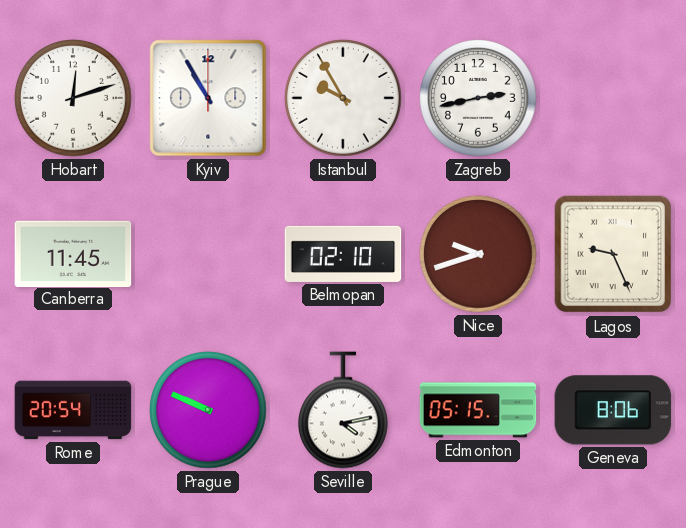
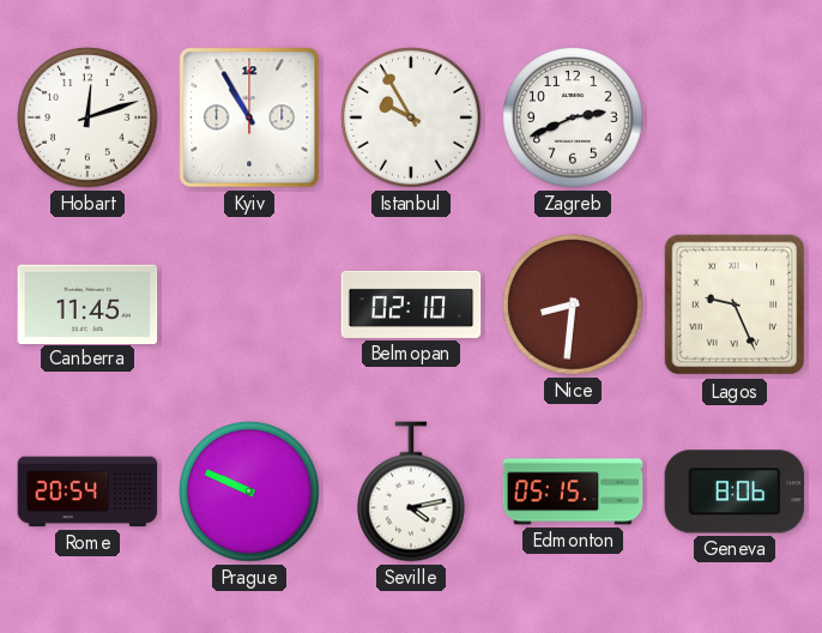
Zagreb: 2:43 -> 2:41
Nice: 9:42 -> 8:31
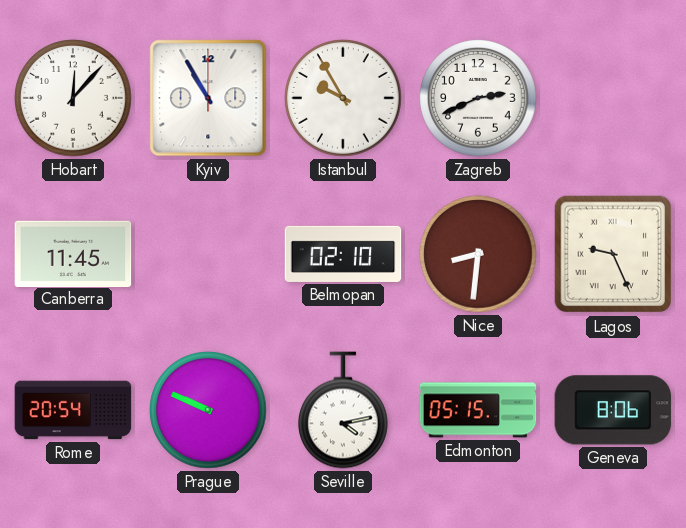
Hobart: 12:12 -> 12:07
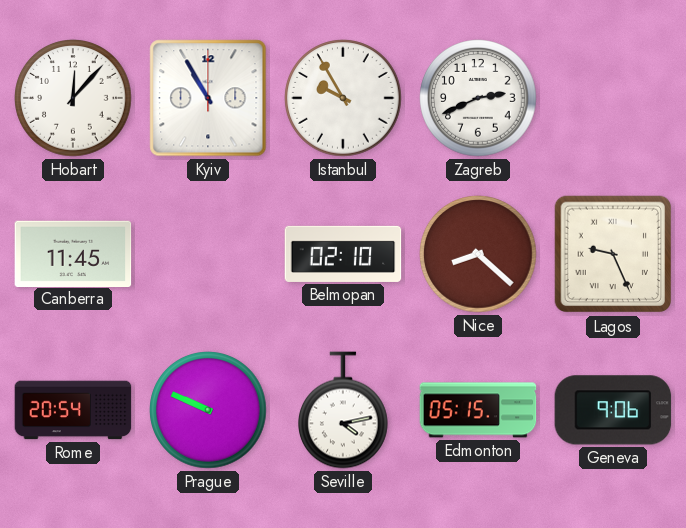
Nice: 8:31 -> 8:22
Geneva: 8:06 -> 9:06
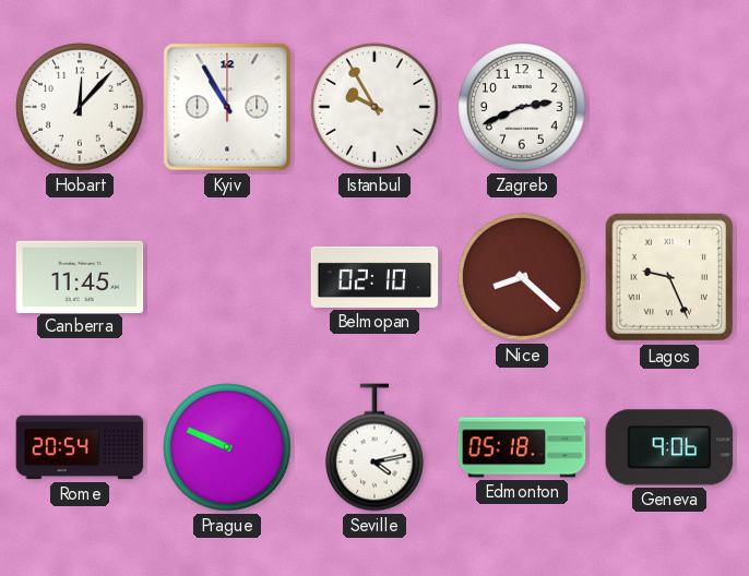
Edmonton: 05:15 -> 05:18
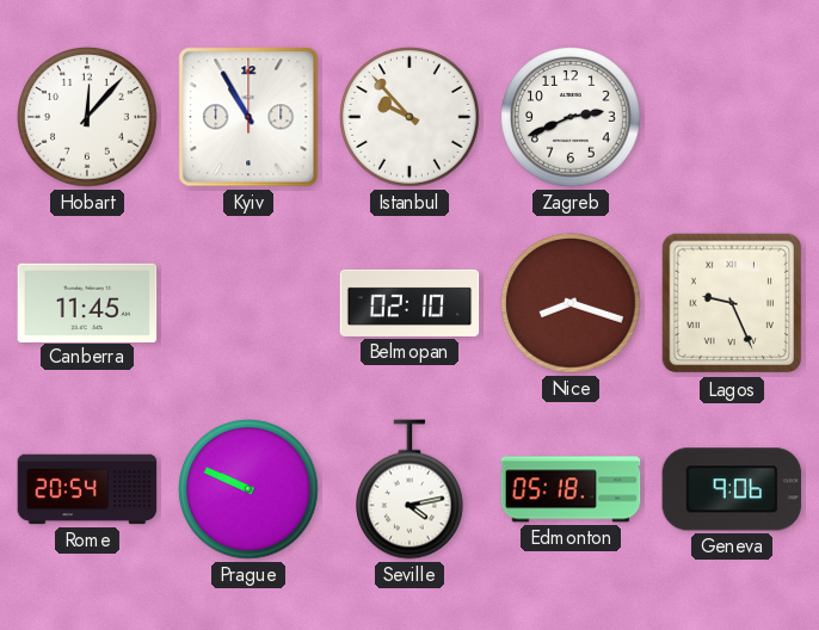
Istanbul: 9:55 -> 9:53
Nice: 8:22 -> 8:18
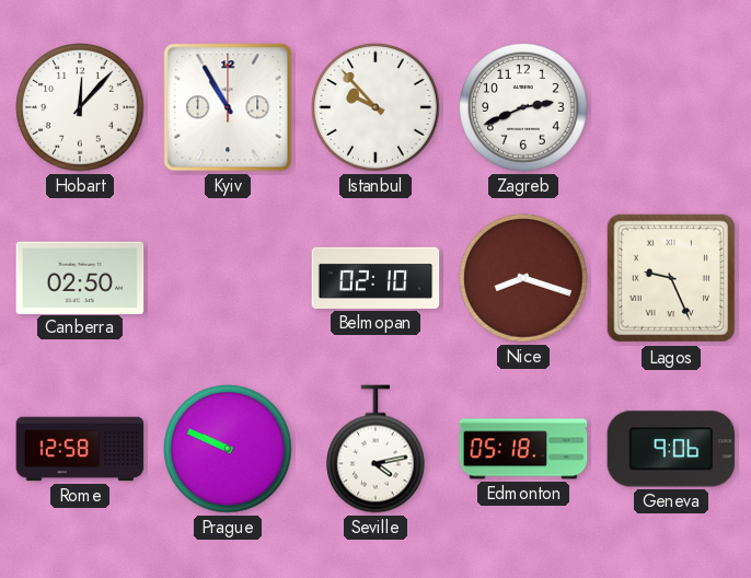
Canberra: 11:45 -> 02:50
Rome: 20:54 -> 12:58
